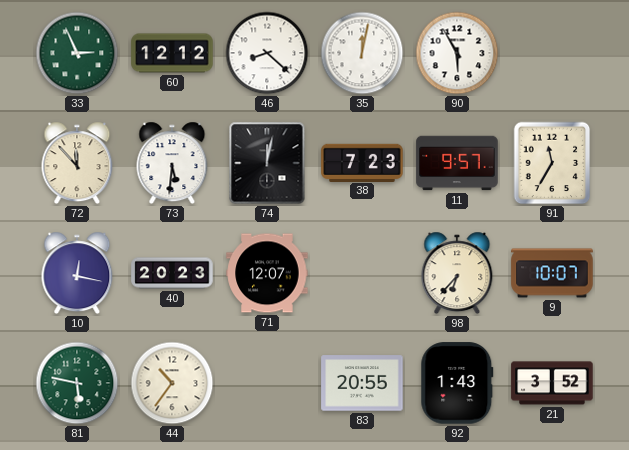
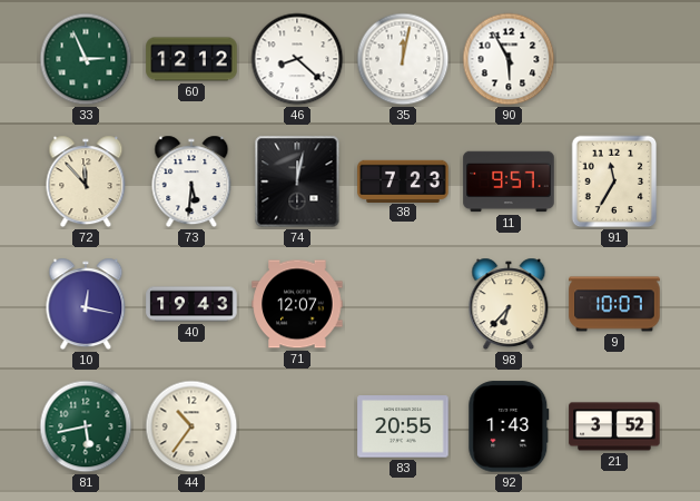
40: 20:23 -> 19:43
81: 5:47 -> 5:43
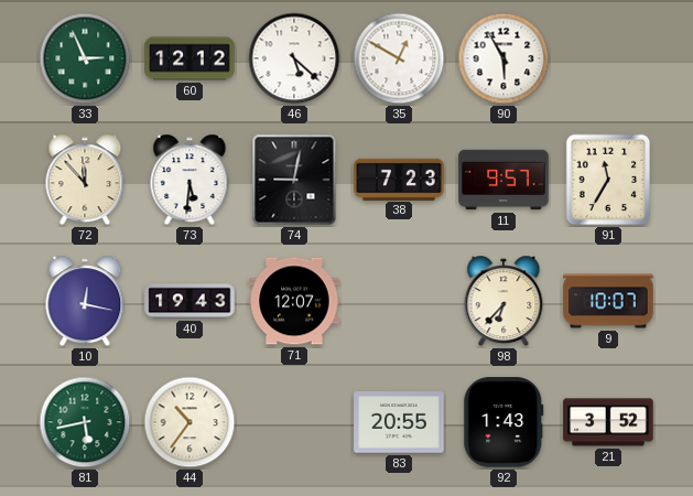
46: 8:22 -> 5:22
35: 12:02 -> 12:50
74: 12:02 -> 9:02
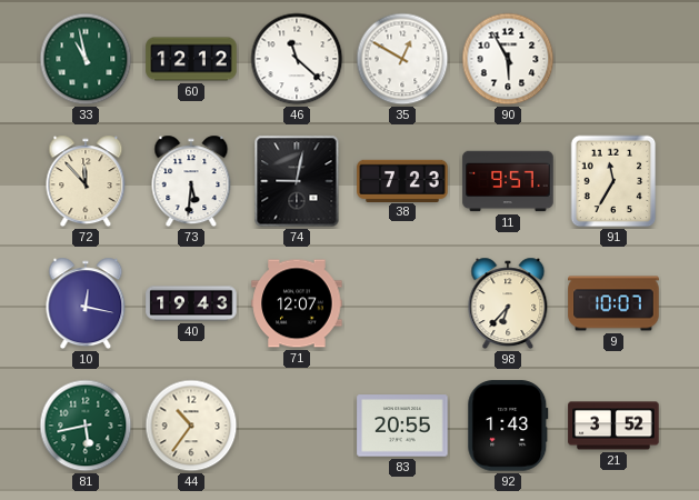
33: 2:56 -> 10:58
46: 5:22 -> 11:22
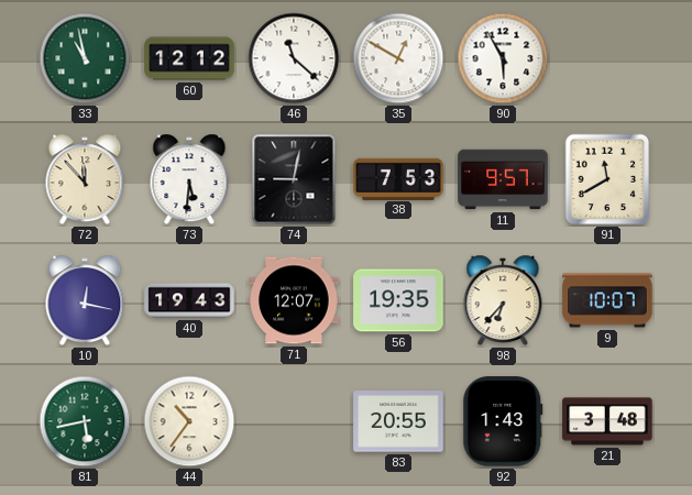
38: 7:23 -> 7:53
91: 11:35 -> 11:40
56: none -> 19:35
21: 3:52 -> 3:48
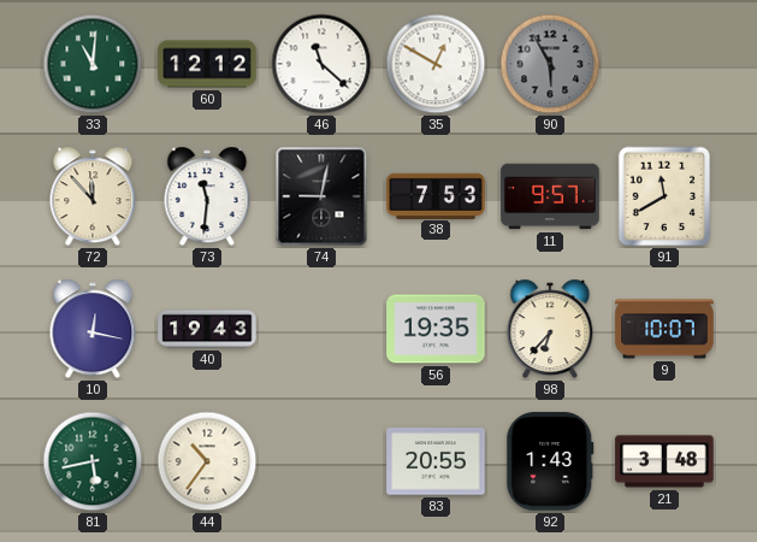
33: 10:58 -> 11:01
90 dial: white -> grey
73: 5:31 -> 11:31
71: 12:07 -> none
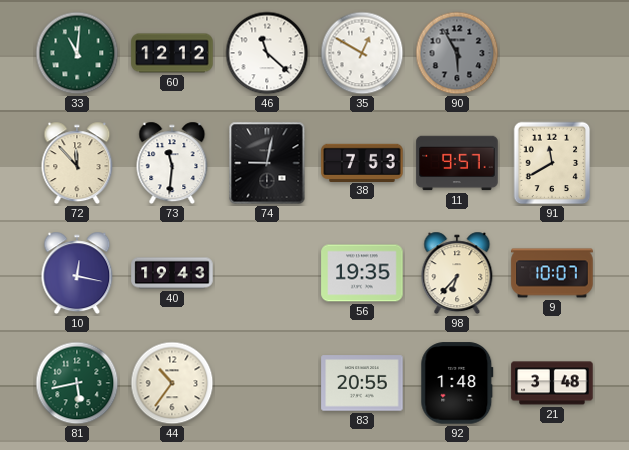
92: 1:43 -> 1:48
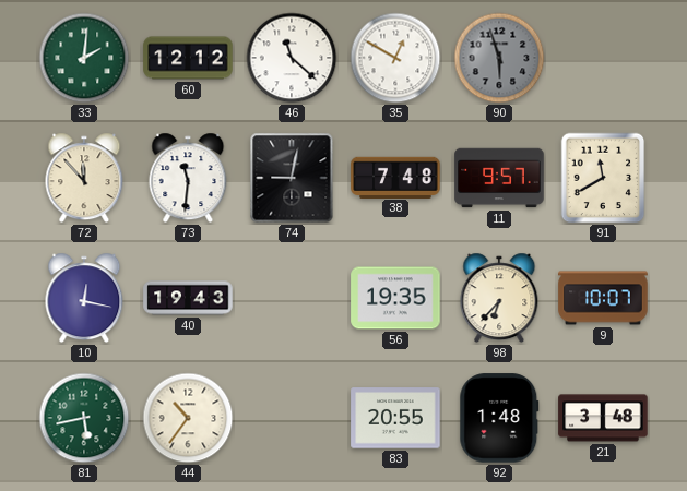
33: 11:01 -> 2:01
90: 5:55 -> 5:57
38: 7:53 -> 7:48
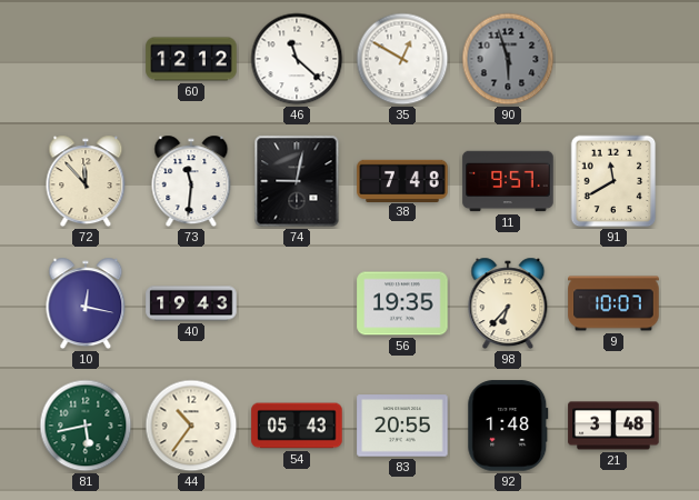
33: 2:01 -> none
54: none -> 05:43
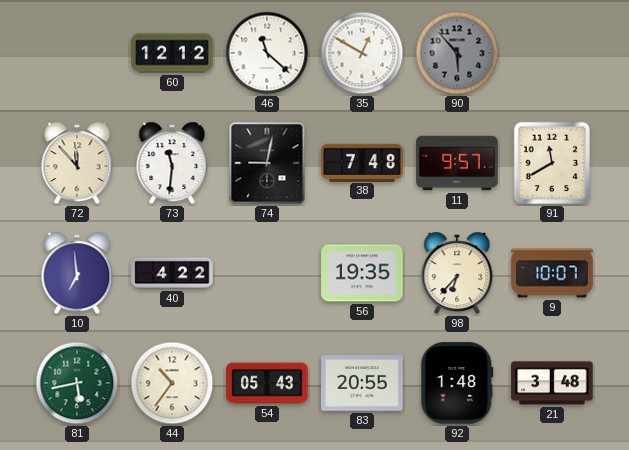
90: 5:57 -> 5:53
10: 12:17 -> 6:59
40: 19:43 -> 4:22
